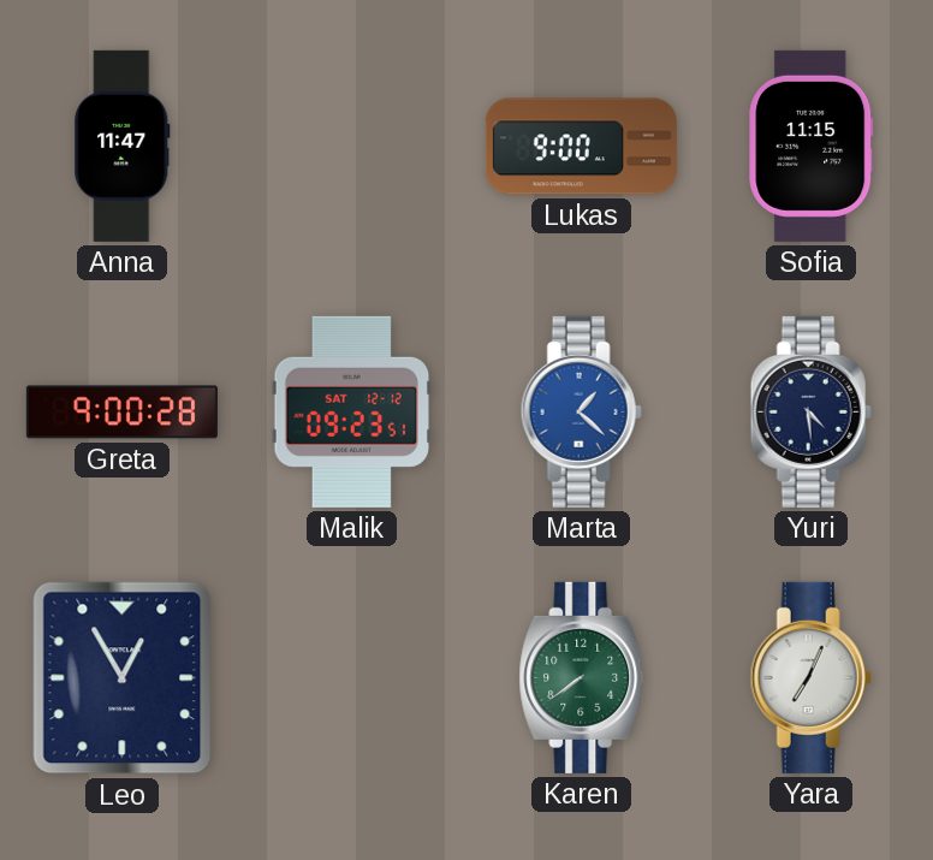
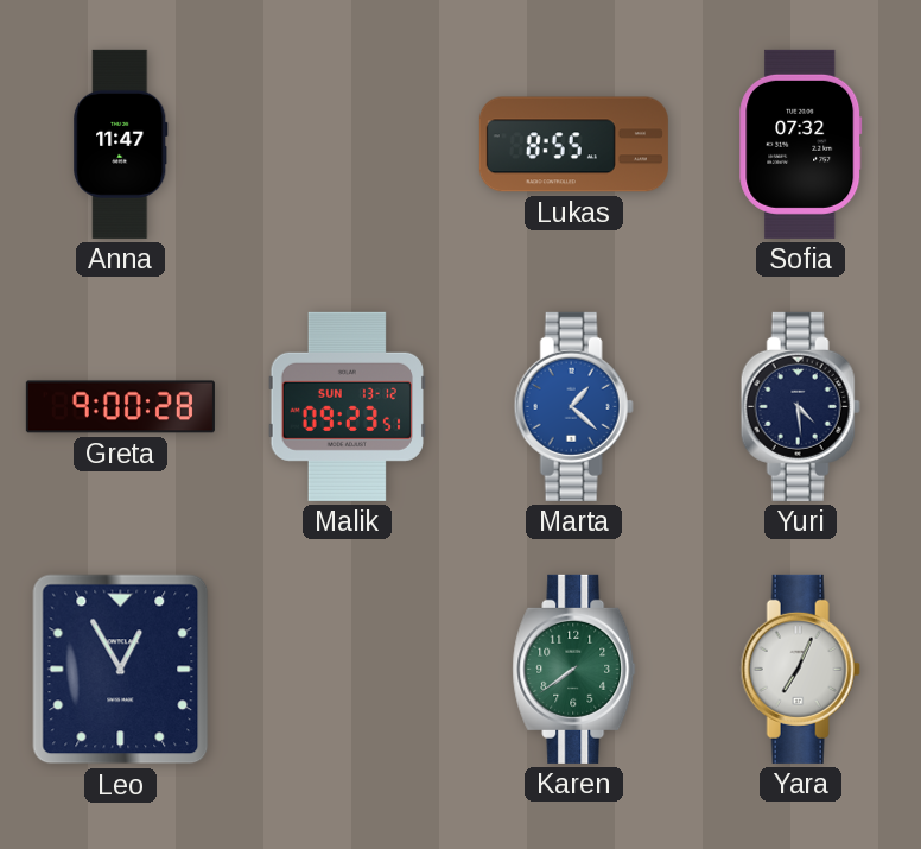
Lukas: 9:00 -> 8:55
Sofia: 11:15 -> 07:32
Malik date: SAT 12-12 -> SUN 13-12
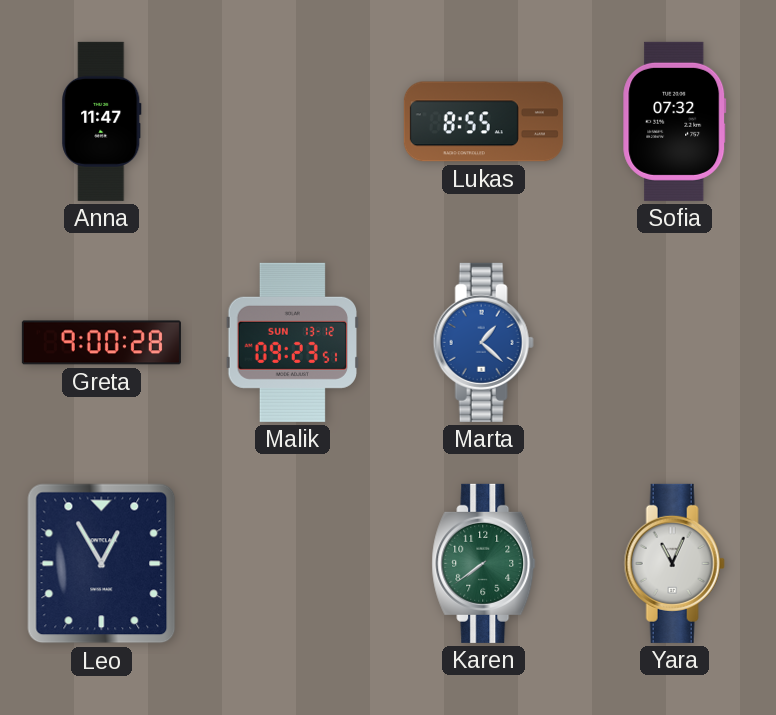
Yuri: 4:29 -> none
Yara: 7:04 -> 11:04
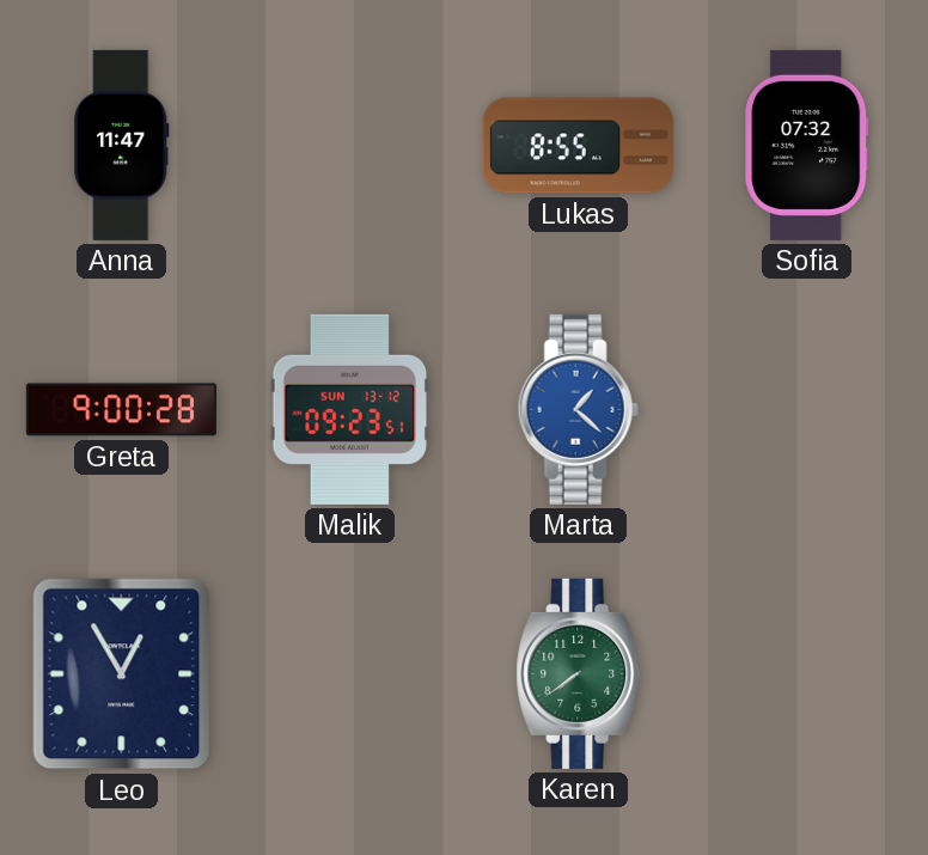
Yara: 11:04 -> none
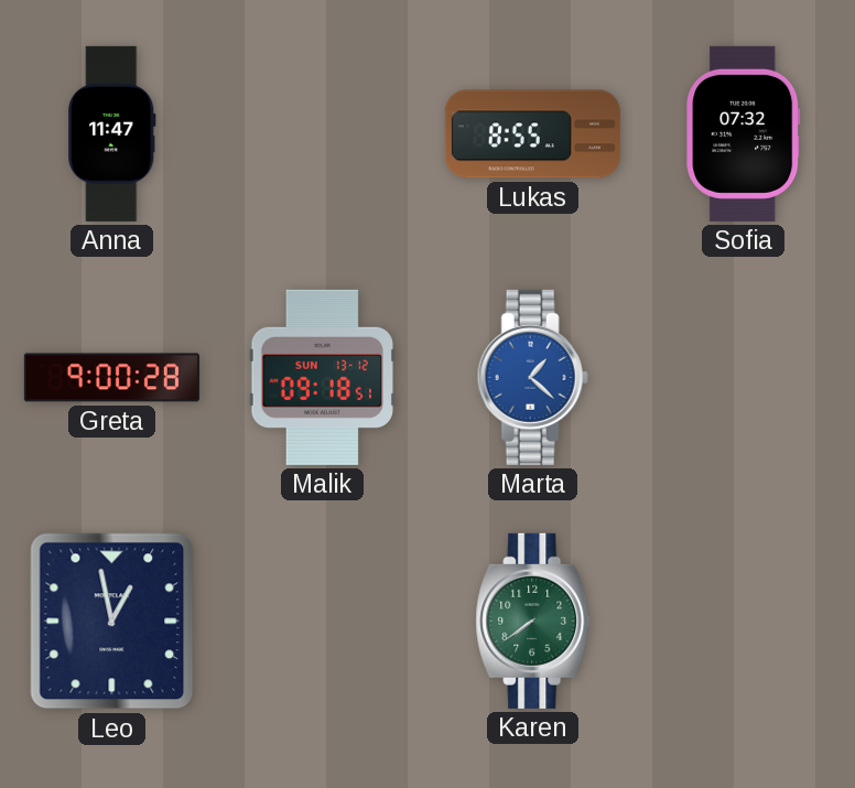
Malik: 09:23 -> 09:18
Leo: 12:55 -> 12:58
